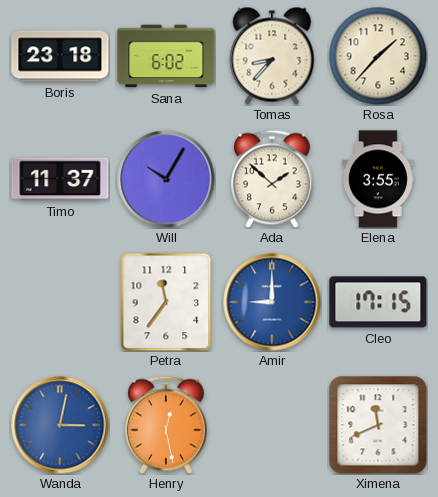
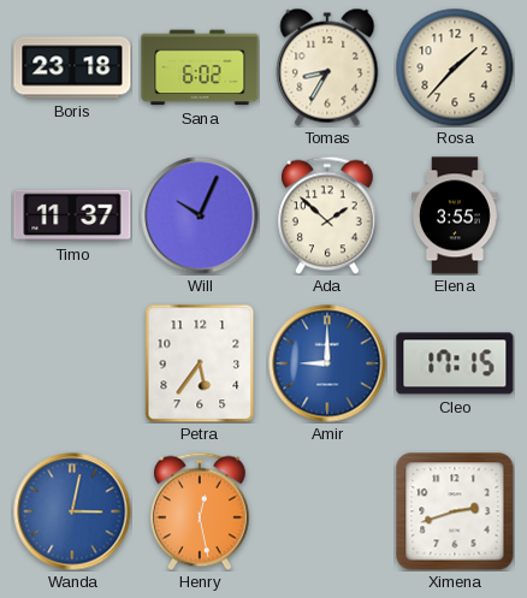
Tomas: 8:37 -> 8:35
Will: 10:05 -> 10:04
Petra: 11:36 -> 5:36
Ximena: 11:41 -> 2:42
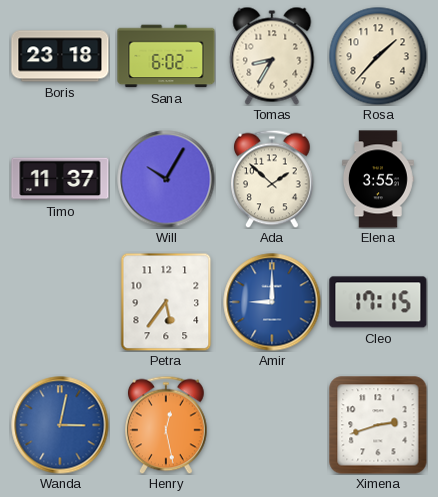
Will: 10:04 -> 10:05
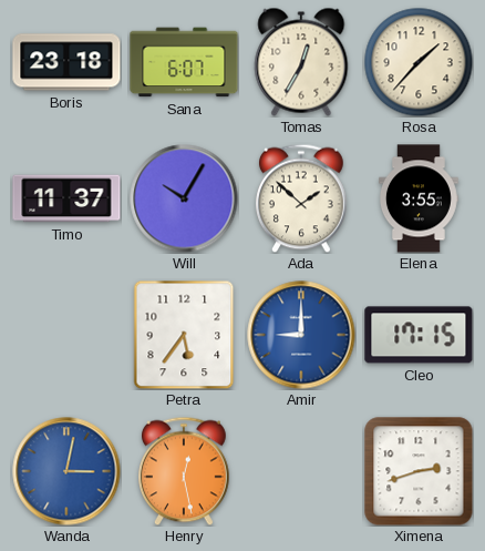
Sana: 6:02 -> 6:07
Tomas: 8:35 -> 12:35
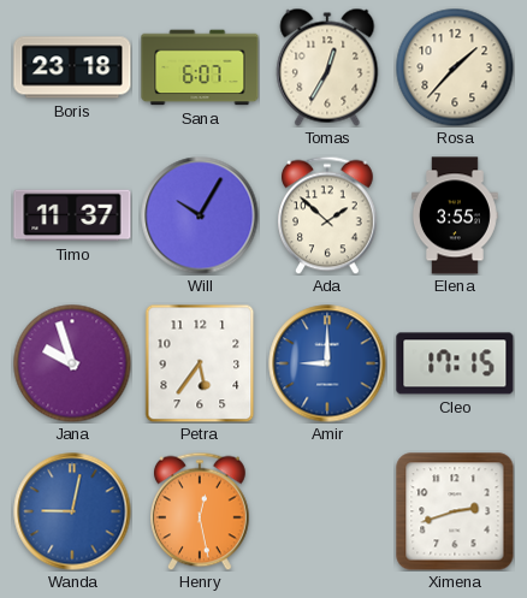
Jana: none -> 9:57
Wanda: 3:02 -> 9:02
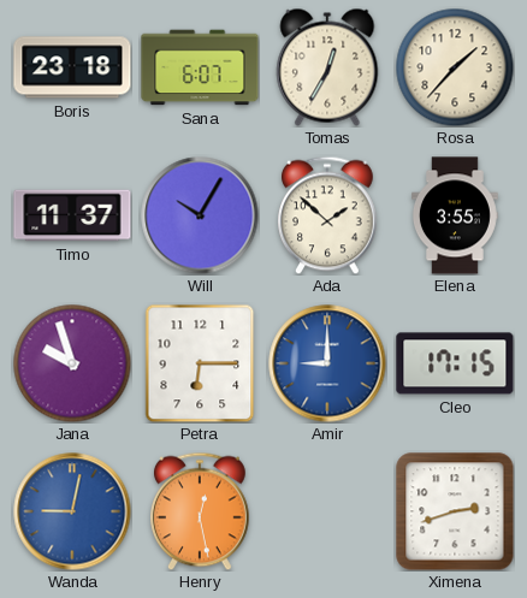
Petra: 5:36 -> 6:15
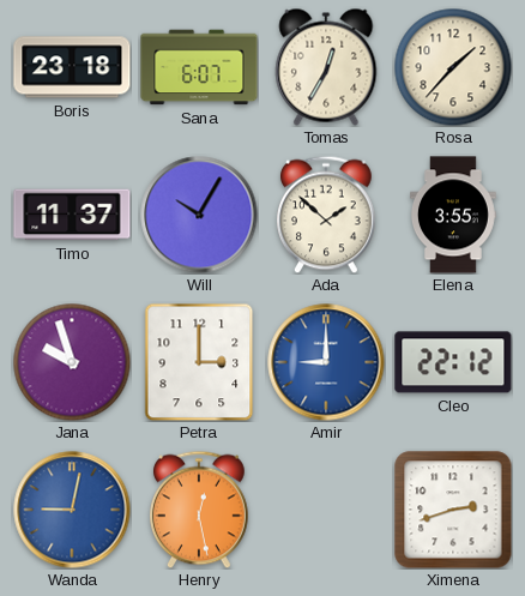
Petra: 6:15 -> 3:00
Cleo: 17:15 -> 22:12
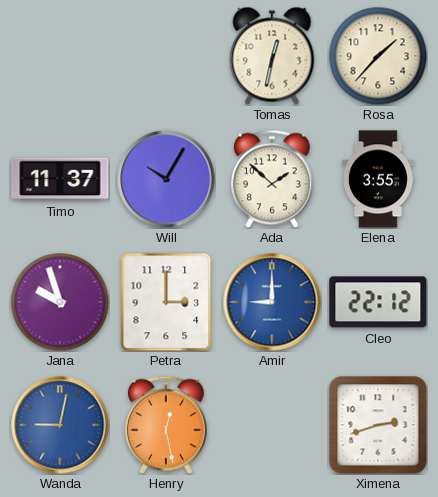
Boris: 23:18 -> none
Sana: 6:07 -> none
Tomas: 12:35 -> 12:32
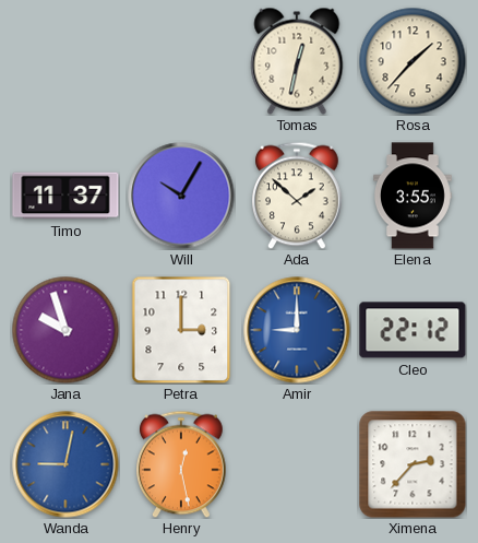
Ximena: 2:42 -> 2:37
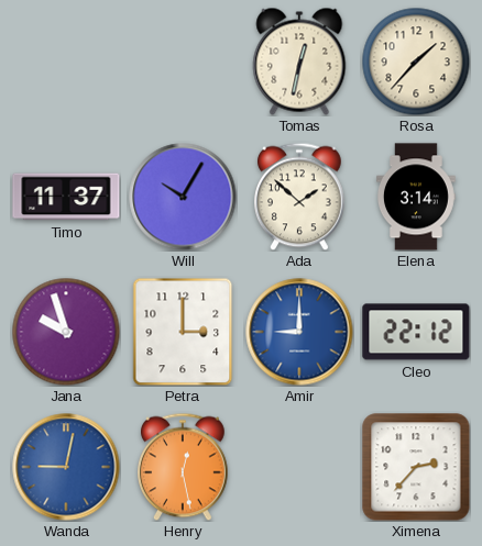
Elena: 3:55 -> 3:14
